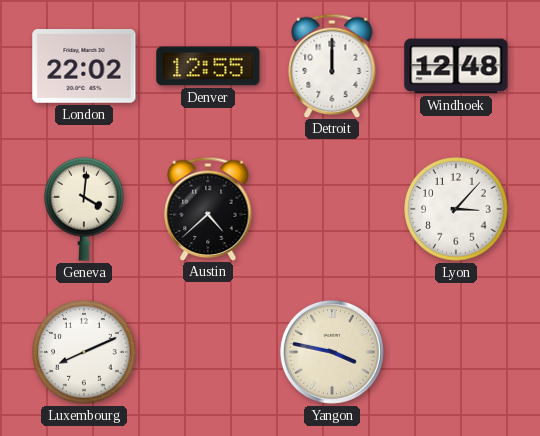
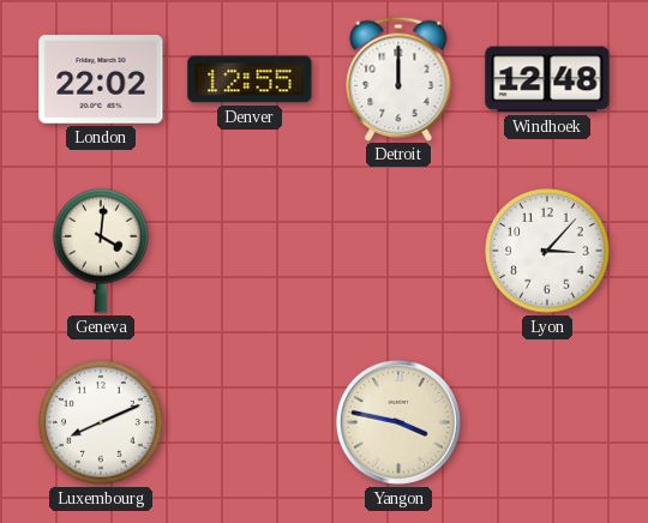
Austin: 4:38 -> none
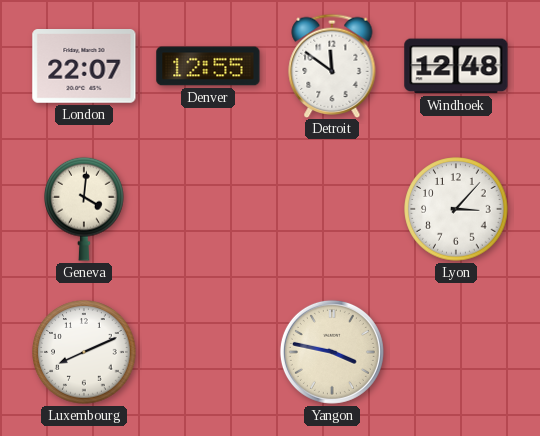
London: 22:02 -> 22:07
Detroit: 12:00 -> 11:51
